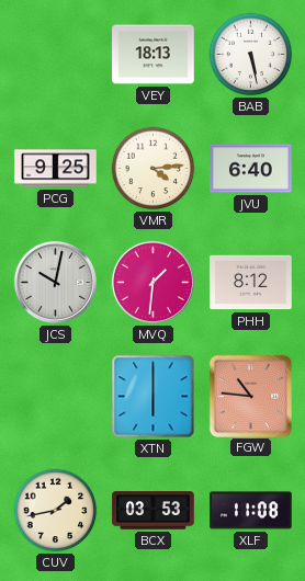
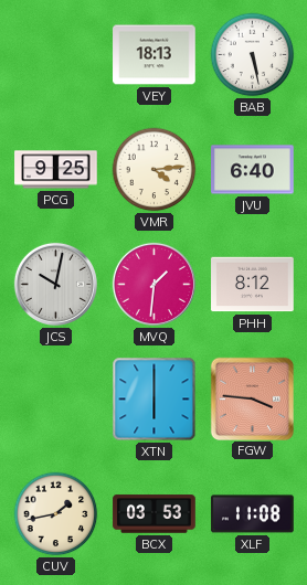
FGW: 10:46 -> 3:46
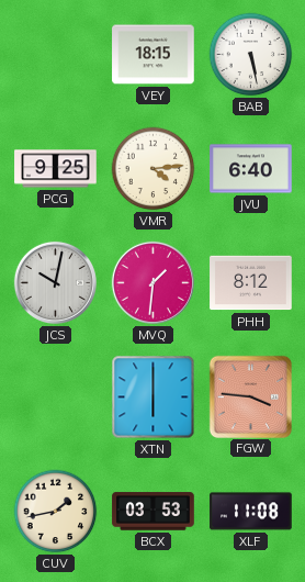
VEY: 18:13 -> 18:15
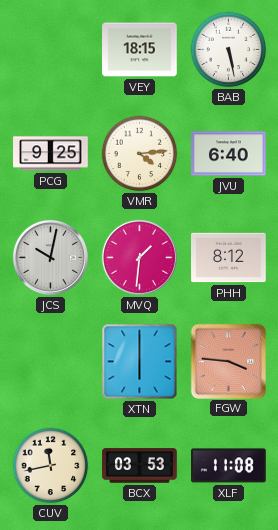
CUV: 1:43 -> 11:43
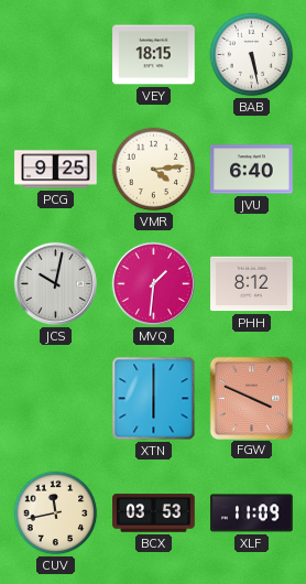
FGW: 3:46 -> 3:49
XLF: 11:08 -> 11:09
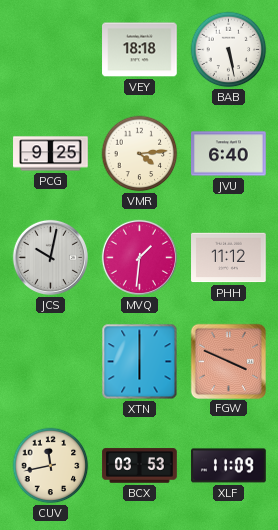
VEY: 18:15 -> 18:18
PHH: 8:12 -> 11:12
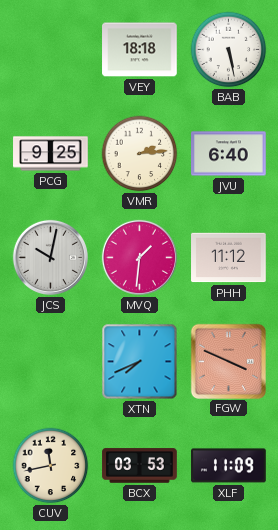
VMR: 4:14 -> 2:14
XTN: 6:00 -> 7:41
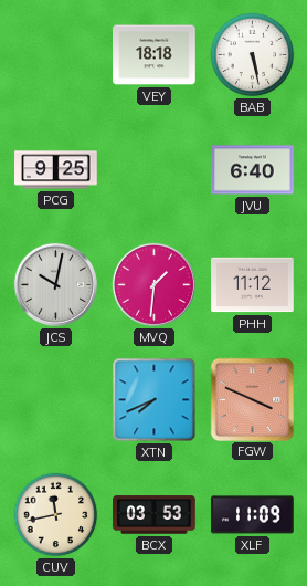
VMR: 2:14 -> none
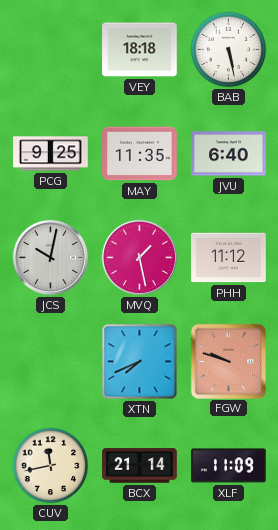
MAY: none -> 11:35
MVQ: 1:31 -> 1:28
FGW: 3:49 -> 9:48
BCX: 03:53 -> 21:14
